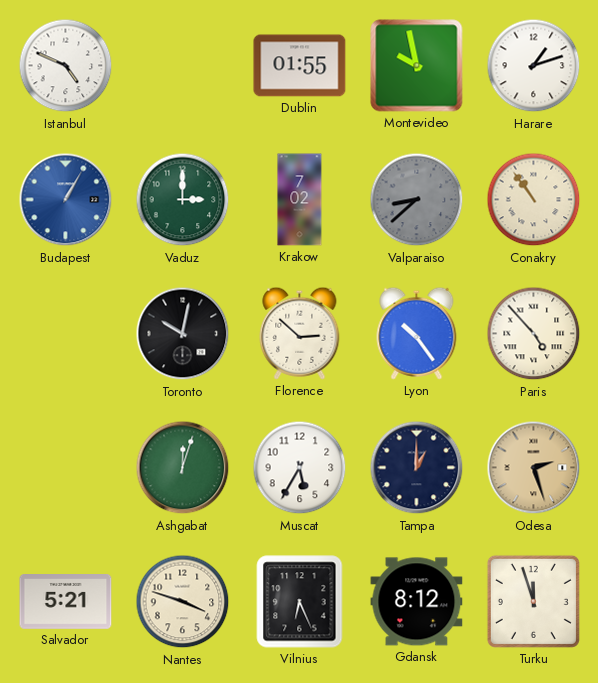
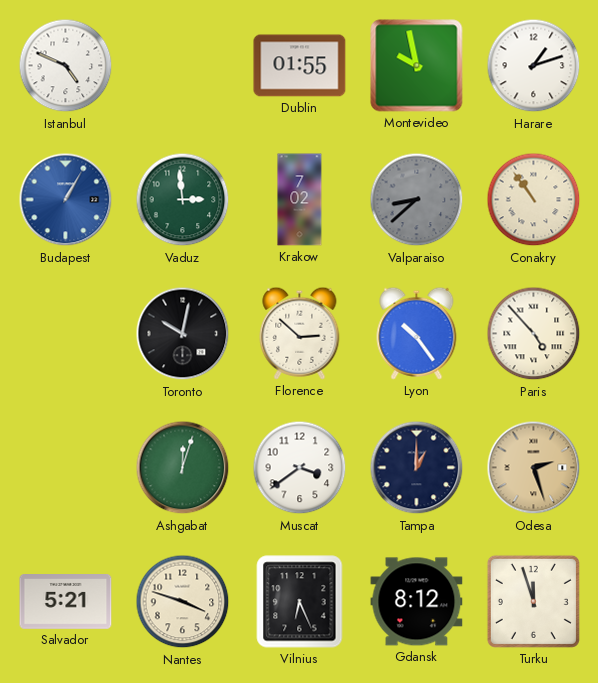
Vaduz: 3:00 -> 2:59
Muscat: 5:35 -> 3:39
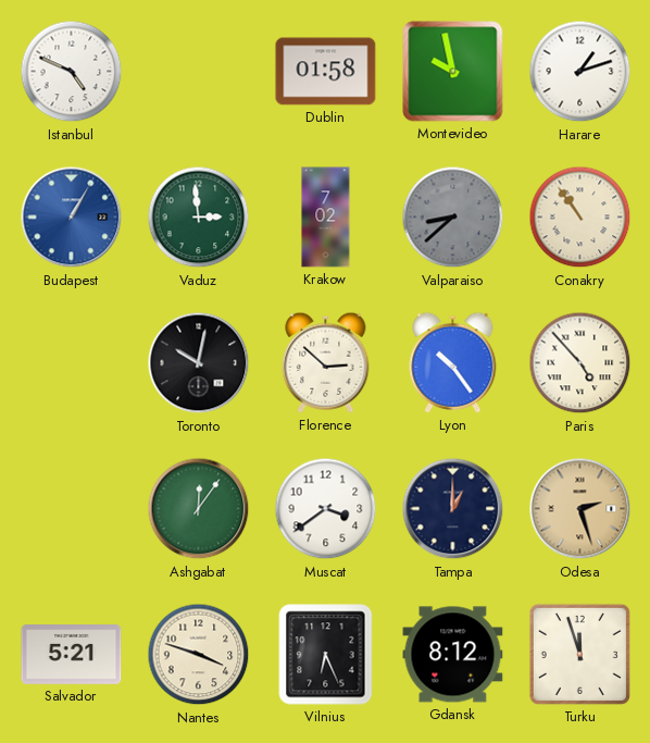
Dublin: 01:55 -> 01:58
Ashgabat: 12:03 -> 12:06
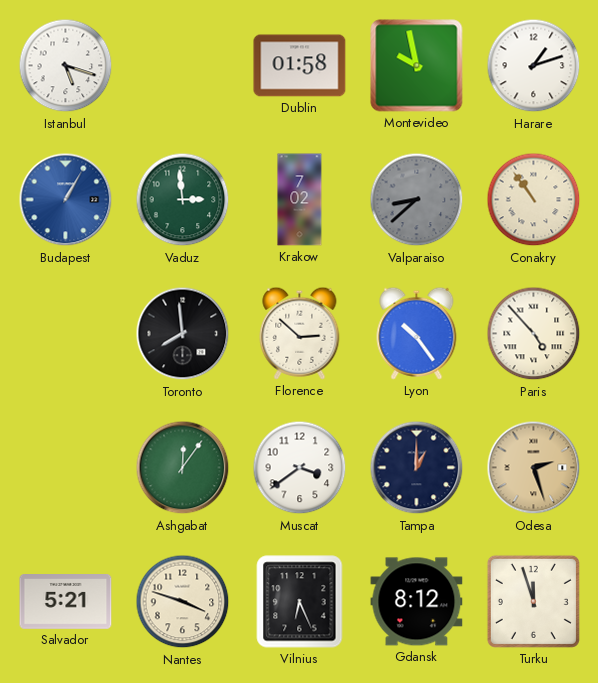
Istanbul: 4:49 -> 5:18
Toronto: 10:02 -> 7:59
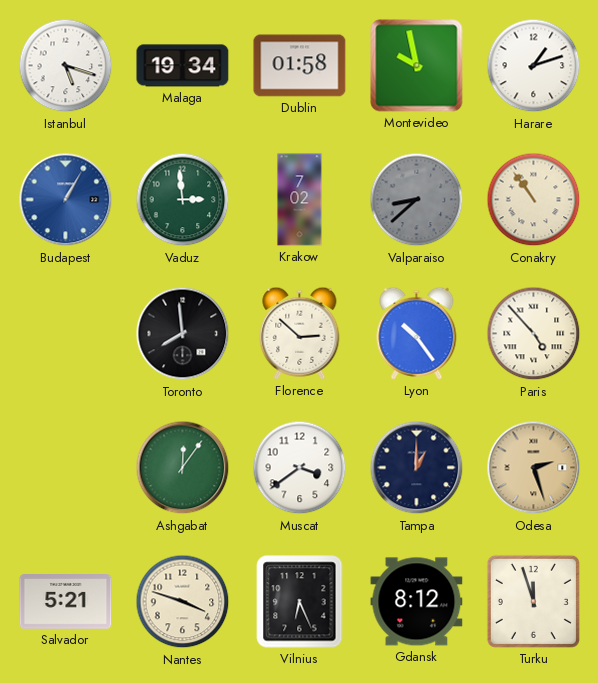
Malaga: none -> 19:34
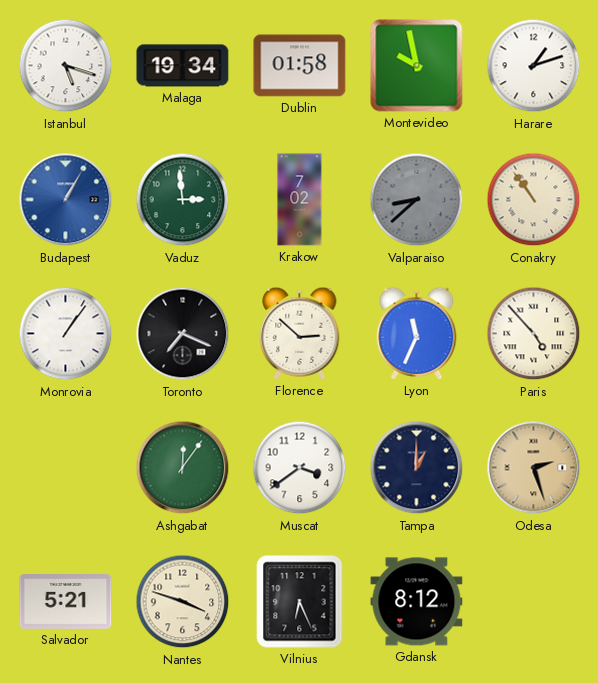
Monrovia: none -> 1:06
Toronto: 7:59 -> 7:19
Lyon: 10:24 -> 11:34
Turku: 11:57 -> none
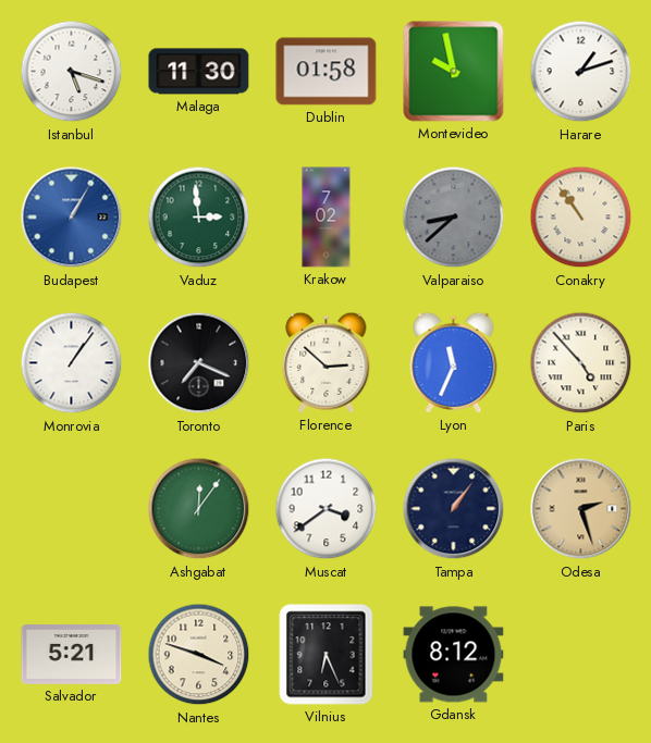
Malaga: 19:34 -> 11:30
Tampa: 1:00 -> 1:06
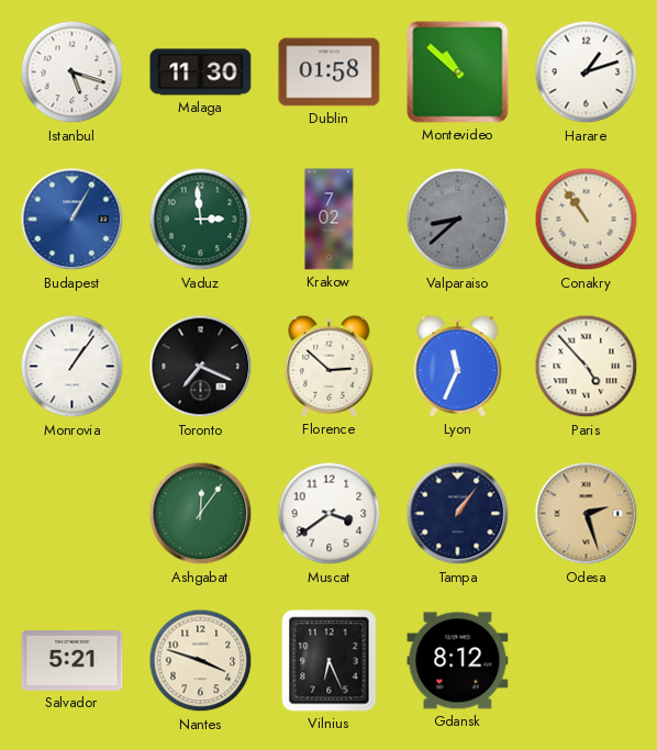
Montevideo: 9:58 -> 10:52
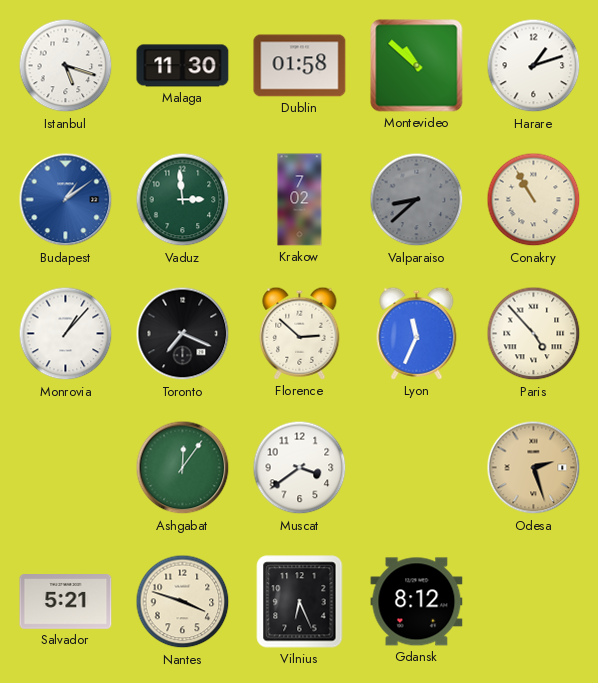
Budapest: 1:05 -> 1:09
Conakry: 10:54 -> 10:55
Monrovia: 1:06 -> 1:07
Tampa: 1:06 -> none
